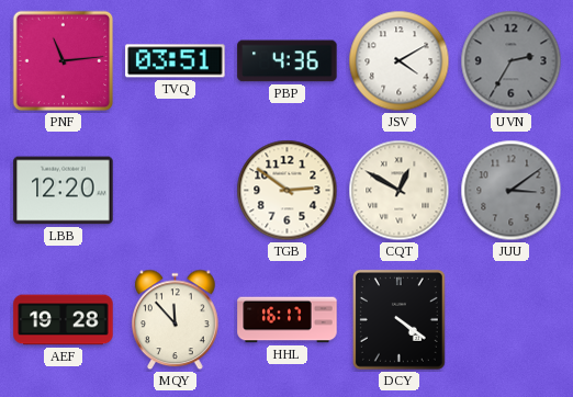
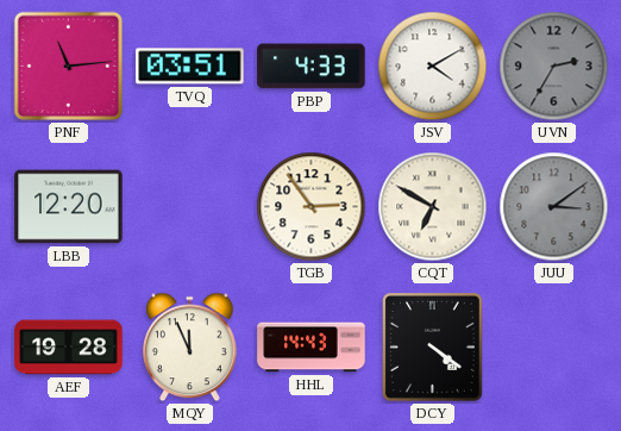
PBP: 4:36 -> 4:33
TGB: 2:51 -> 2:54
CQT: 12:50 -> 6:50
MQY: 11:53 -> 11:56
HHL: 16:17 -> 14:43
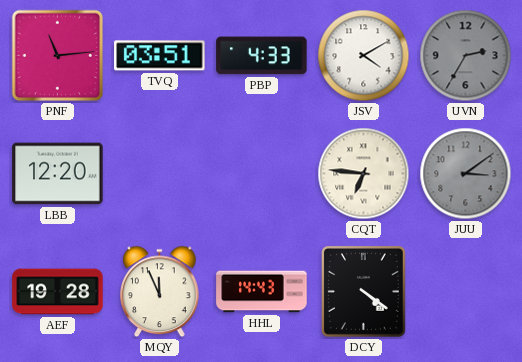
TGB: 2:54 -> none
CQT: 6:50 -> 6:46
